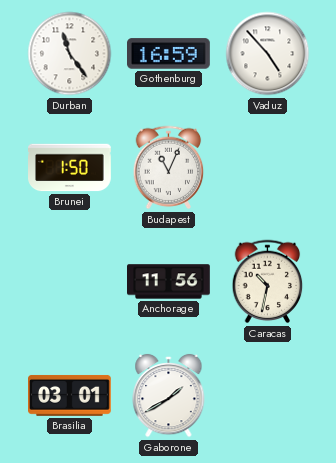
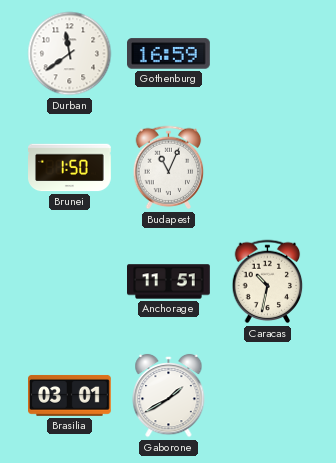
Durban: 11:24 -> 11:39
Vaduz: 4:53 -> none
Anchorage: 11:56 -> 11:51
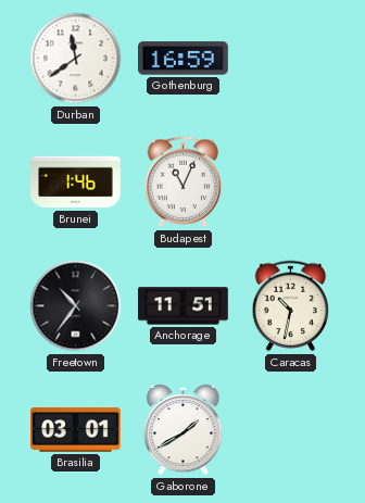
Brunei: 1:50 -> 1:46
Freetown: none -> 10:36
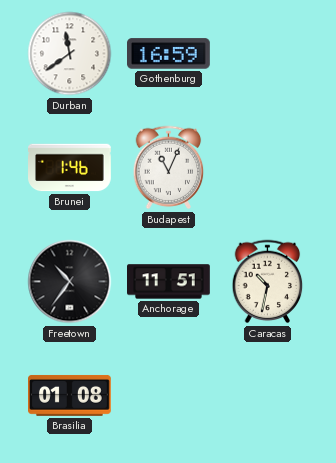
Brasilia: 03:01 -> 01:08
Gaborone: 1:40 -> none
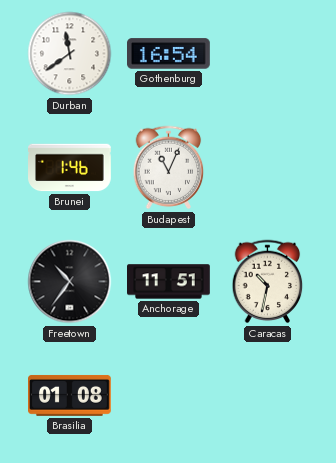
Gothenburg: 16:59 -> 16:54
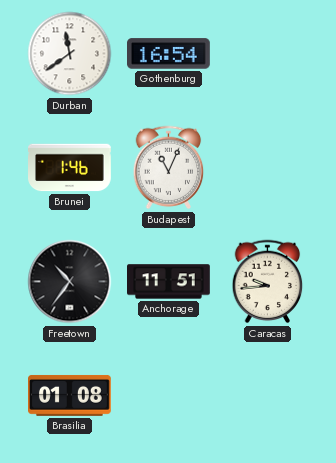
Caracas: 10:32 -> 9:44
